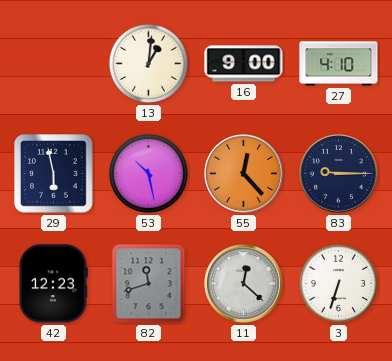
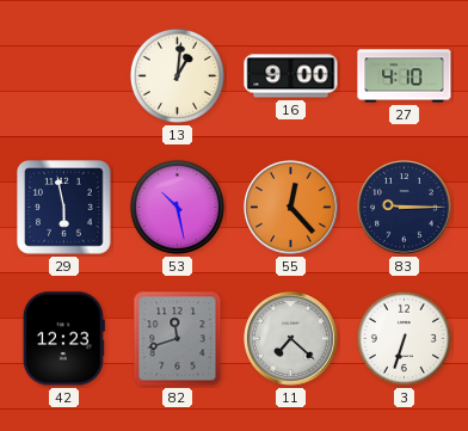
11: 12:22 -> 7:22
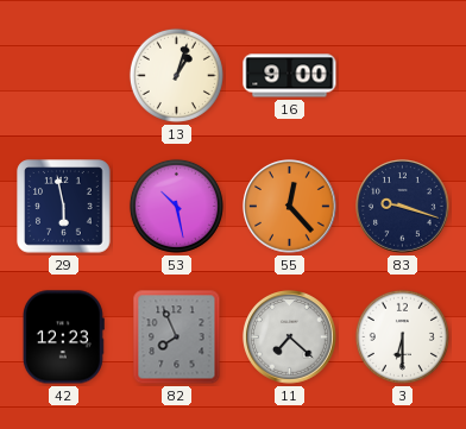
13: 1:01 -> 1:03
27: 4:10 -> none
83: 9:15 -> 9:18
82: 11:42 -> 7:56
3: 6:33 -> 6:30
